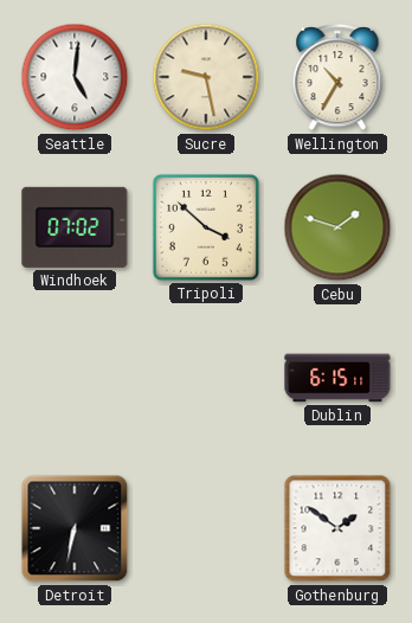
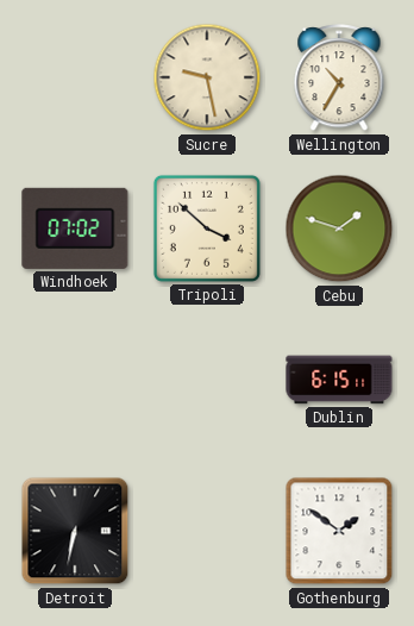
Seattle: 5:01 -> none
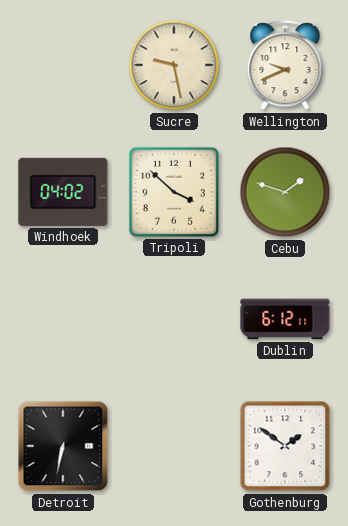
Wellington: 10:35 -> 9:41
Windhoek: 07:02 -> 04:02
Dublin: 6:15 -> 6:12
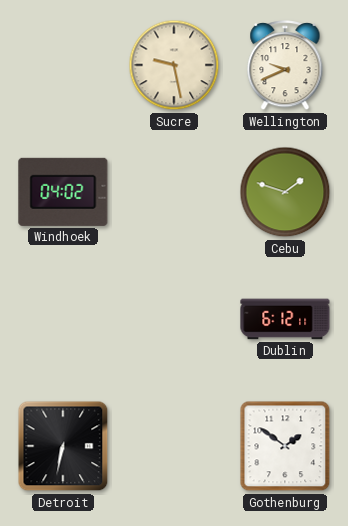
Tripoli: 3:52 -> none
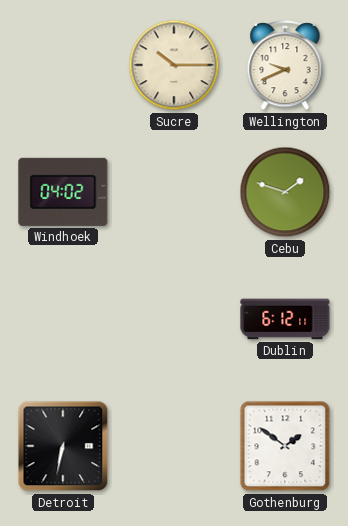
Sucre: 9:28 -> 10:15
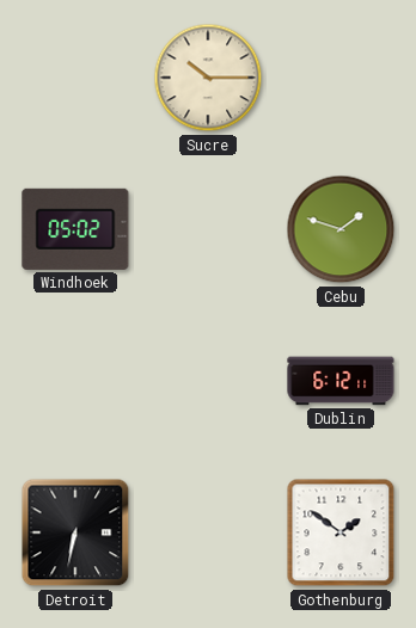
Wellington: 9:41 -> none
Windhoek: 04:02 -> 05:02
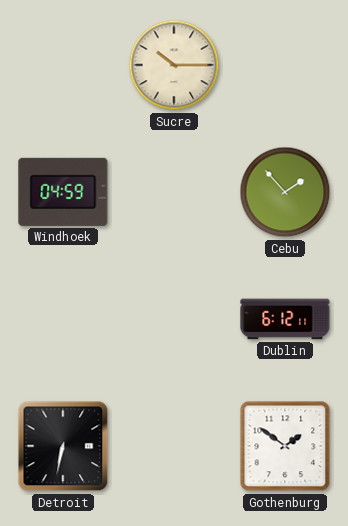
Windhoek: 05:02 -> 04:59
Cebu: 1:48 -> 1:53
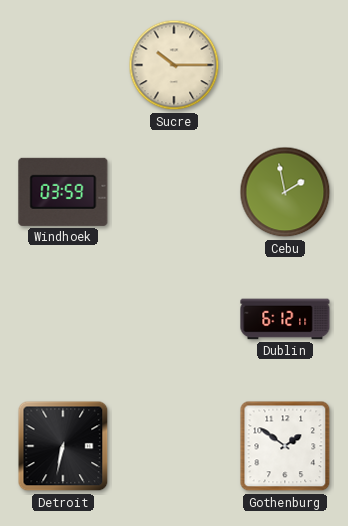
Windhoek: 04:59 -> 03:59
Cebu: 1:53 -> 1:58
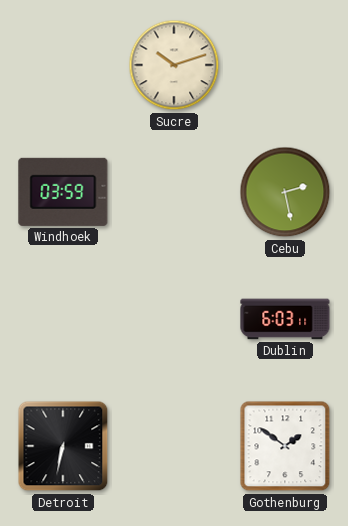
Sucre: 10:15 -> 10:12
Cebu: 1:58 -> 2:28
Dublin: 6:12 -> 6:03
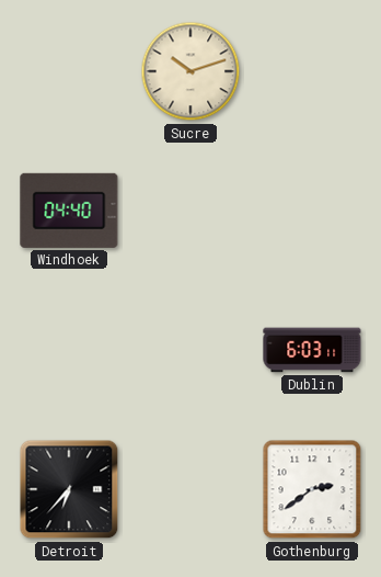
Windhoek: 03:59 -> 04:40
Cebu: 2:28 -> none
Detroit: 6:32 -> 6:37
Gothenburg: 1:51 -> 2:39
